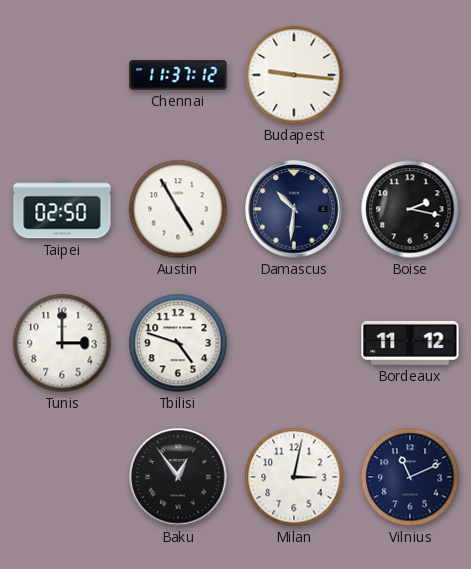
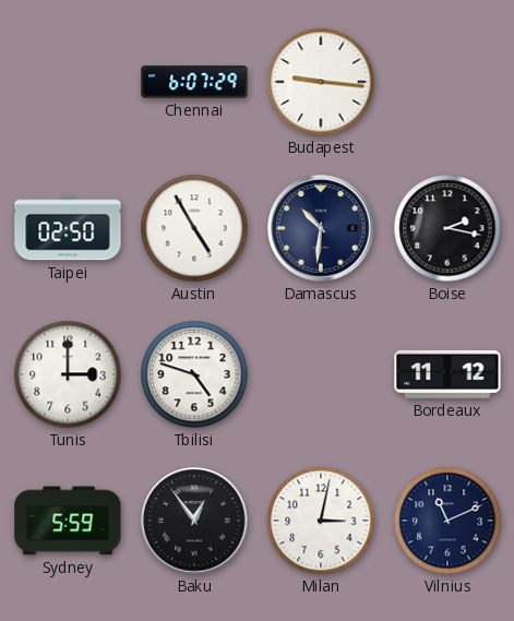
Chennai: 11:37 -> 6:07
Sydney: none -> 5:59
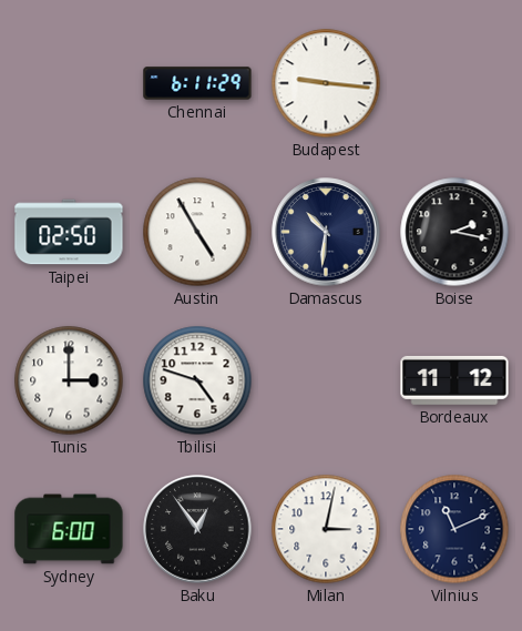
Chennai: 6:07 -> 6:11
Sydney: 5:59 -> 6:00
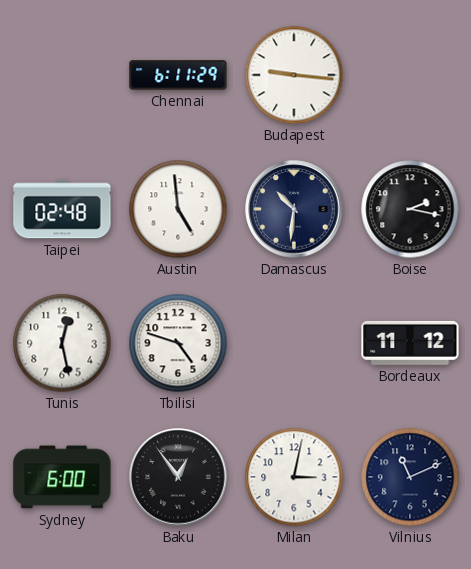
Taipei: 02:50 -> 02:48
Austin: 4:55 -> 4:59
Tunis: 3:00 -> 12:28
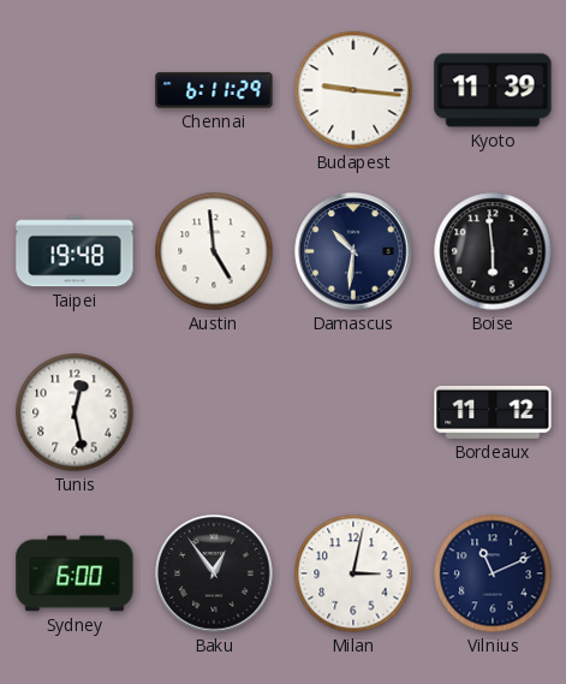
Kyoto: none -> 11:39
Taipei: 02:48 -> 19:48
Boise: 2:17 -> 5:59
Tbilisi: 4:48 -> none
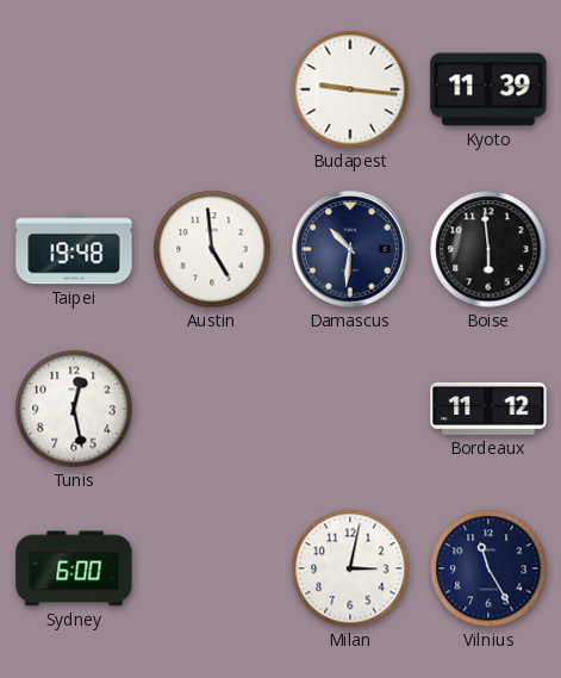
Chennai: 6:11 -> none
Baku: 12:54 -> none
Vilnius: 11:11 -> 11:25
